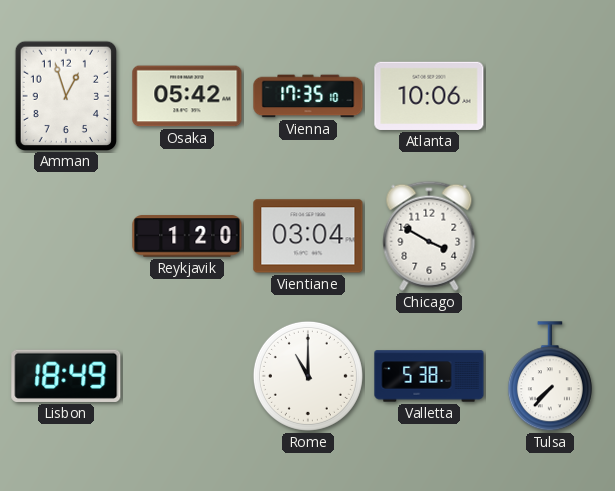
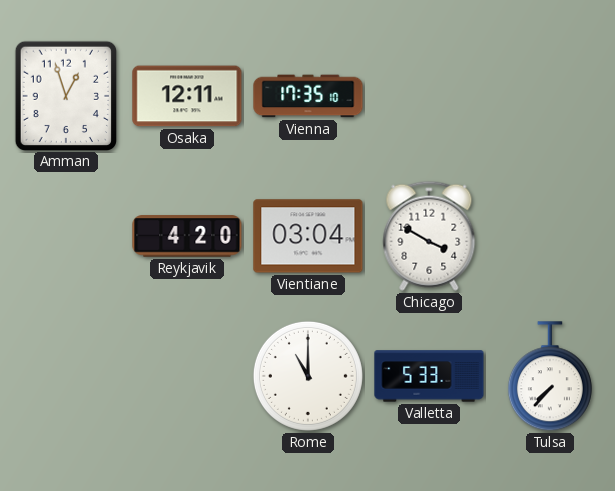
Osaka: 05:42 -> 12:11
Atlanta: 10:06 -> none
Reykjavik: 1:20 -> 4:20
Lisbon: 18:49 -> none
Valletta: 5:38 -> 5:33
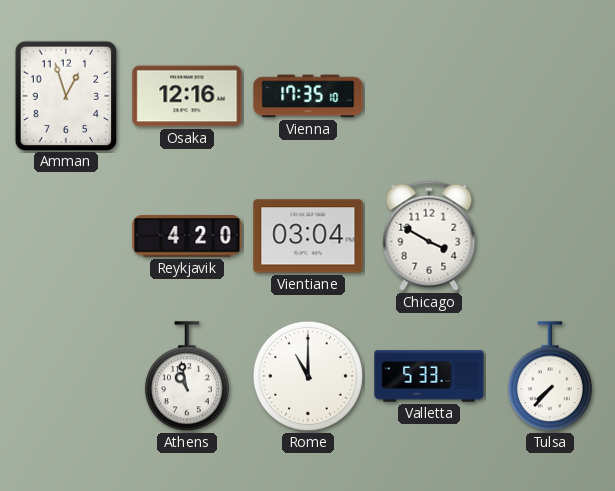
Osaka: 12:11 -> 12:16
Athens: none -> 10:58
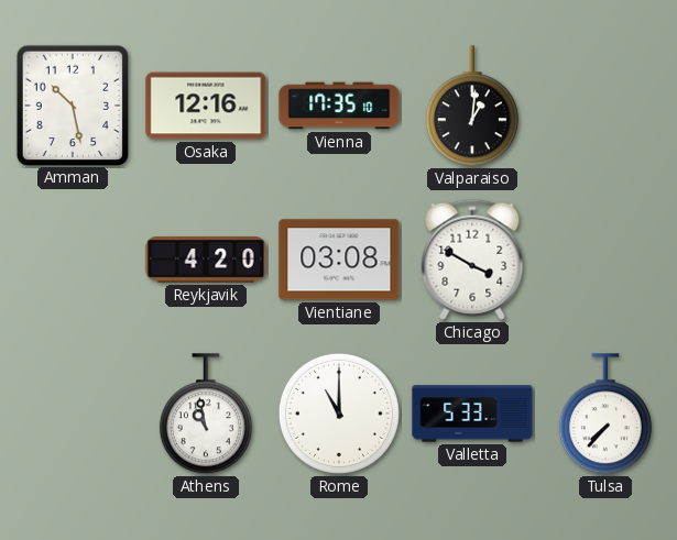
Amman: 12:57 -> 10:28
Valparaiso: none -> 1:01
Vientiane: 03:04 -> 03:08
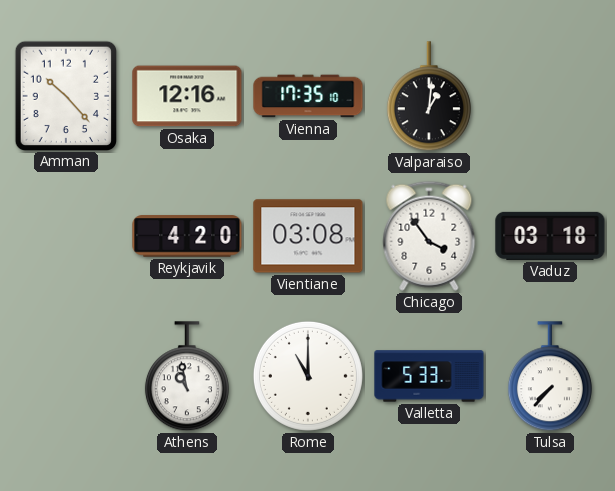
Amman: 10:28 -> 10:23
Chicago: 3:50 -> 3:54
Vaduz: none -> 03:18
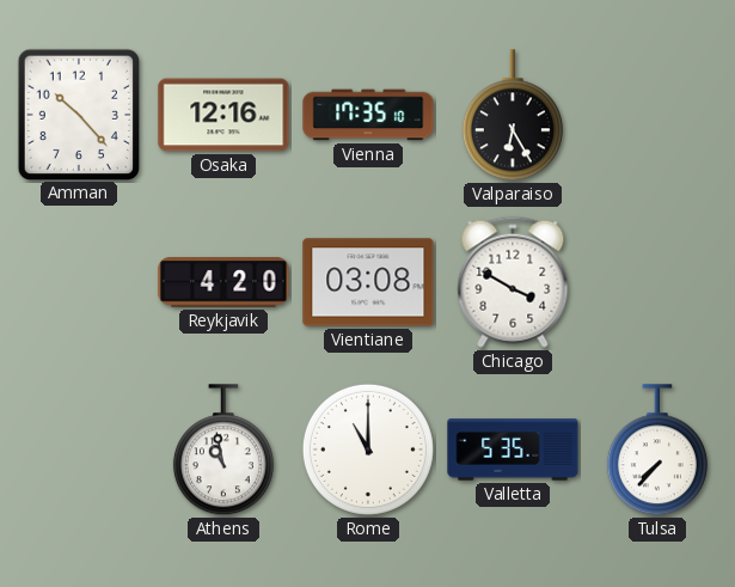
Valparaiso: 1:01 -> 6:25
Chicago: 3:54 -> 3:50
Vaduz: 03:18 -> none
Valletta: 5:33 -> 5:35
